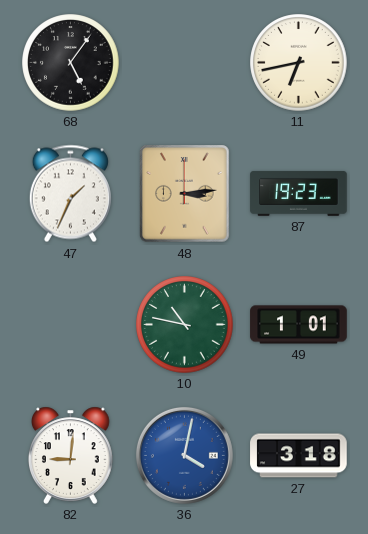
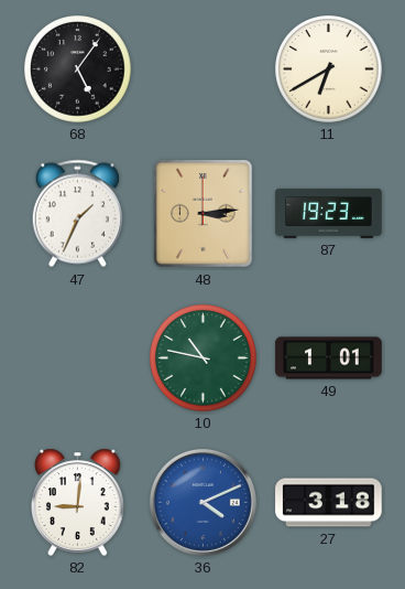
11: 6:43 -> 6:40
36: 4:02 -> 4:11
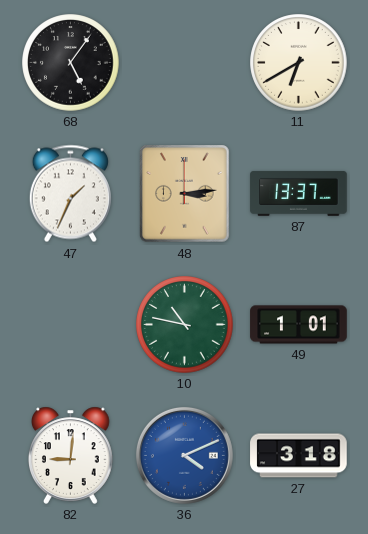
87: 19:23 -> 13:37
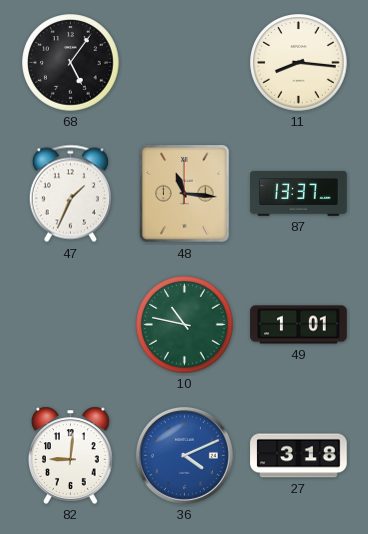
11: 6:40 -> 8:16
48: 3:14 -> 11:16
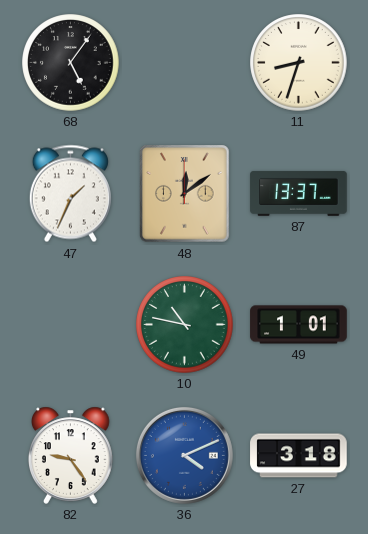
11: 8:16 -> 8:33
48: 11:16 -> 12:09
82: 9:01 -> 9:24
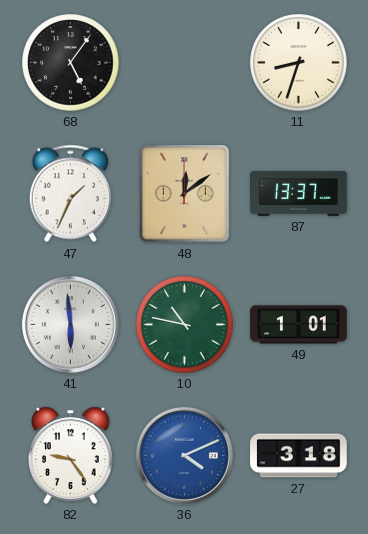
41: none -> 5:59
